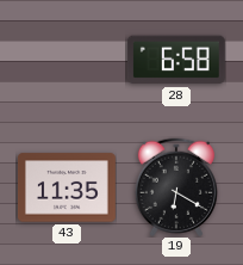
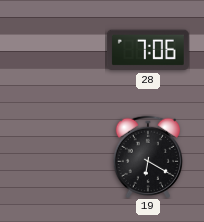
28: 6:58 -> 7:06
43: 11:35 -> none
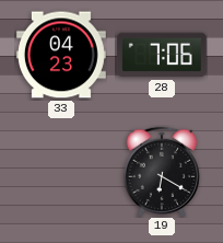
33: none -> 04:23
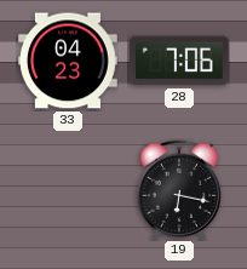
19: 6:20 -> 6:17
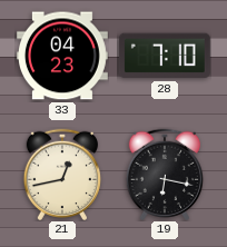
28: 7:06 -> 7:10
21: none -> 12:43
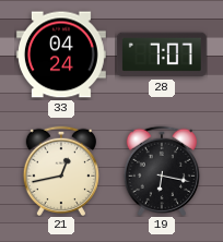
33: 04:23 -> 04:24
28: 7:10 -> 7:07
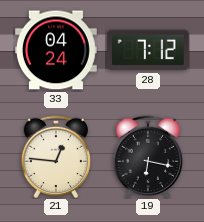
28: 7:07 -> 7:12
21: 12:43 -> 12:46
